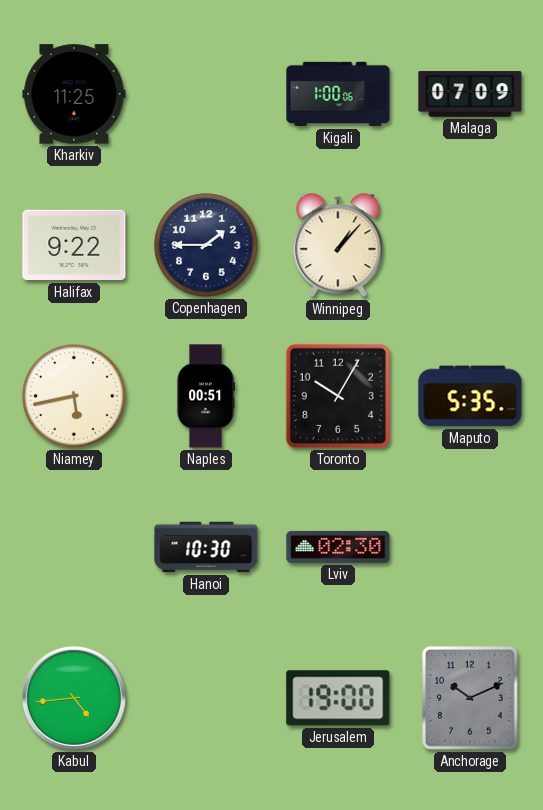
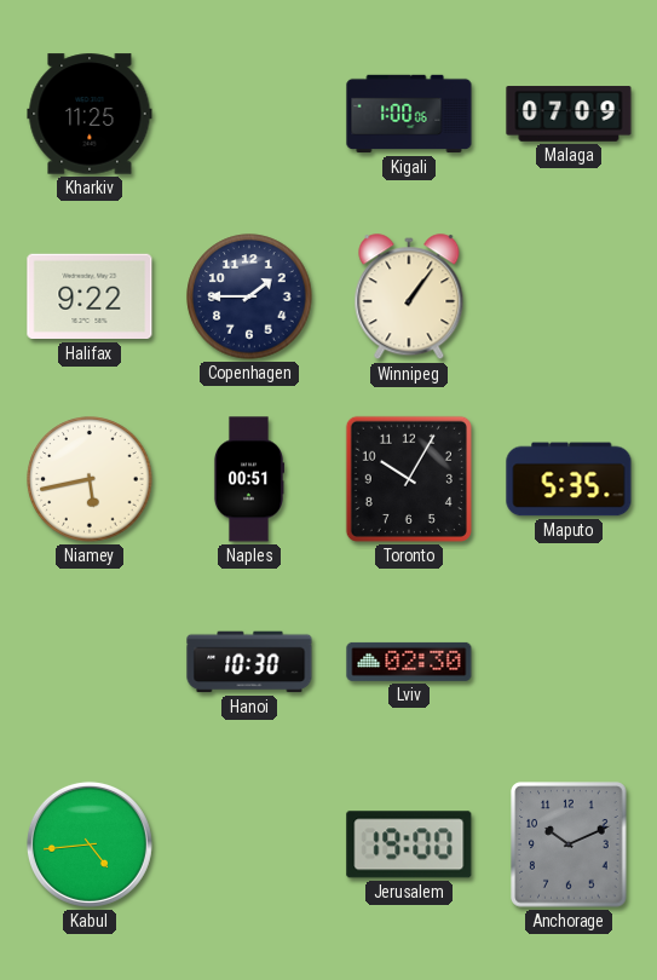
Winnipeg: 1:07 -> 1:06
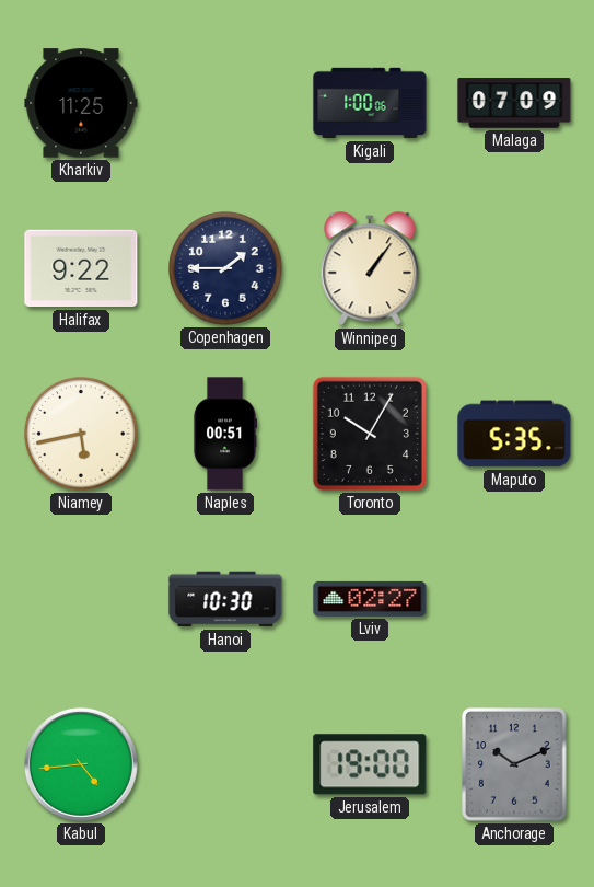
Lviv: 02:30 -> 02:27
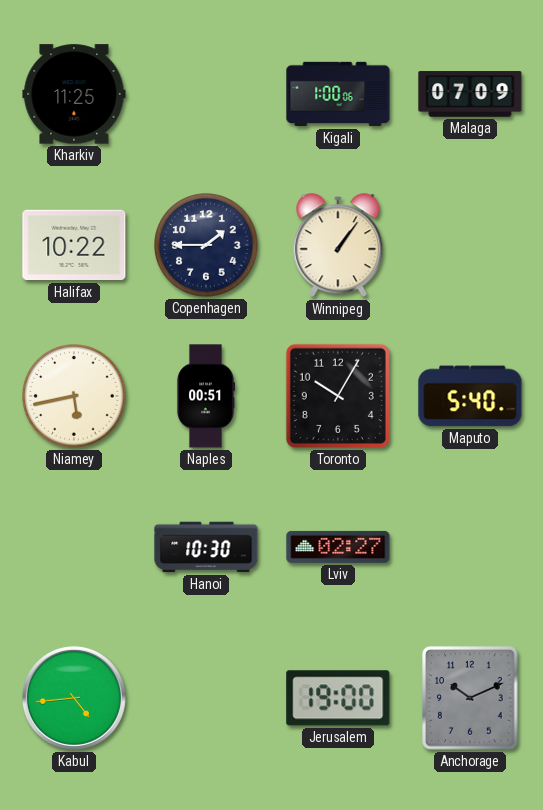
Halifax: 9:22 -> 10:22
Maputo: 5:35 -> 5:40
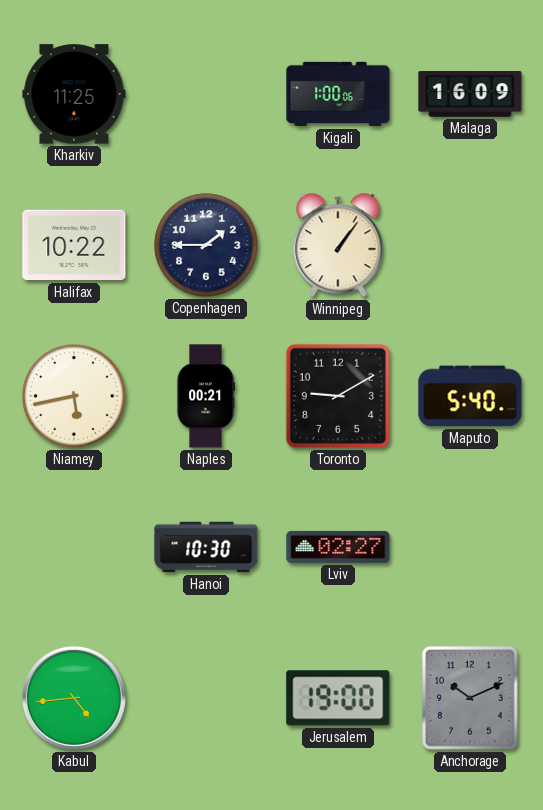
Malaga: 07:09 -> 16:09
Naples: 00:51 -> 00:21
Toronto: 10:05 -> 9:10
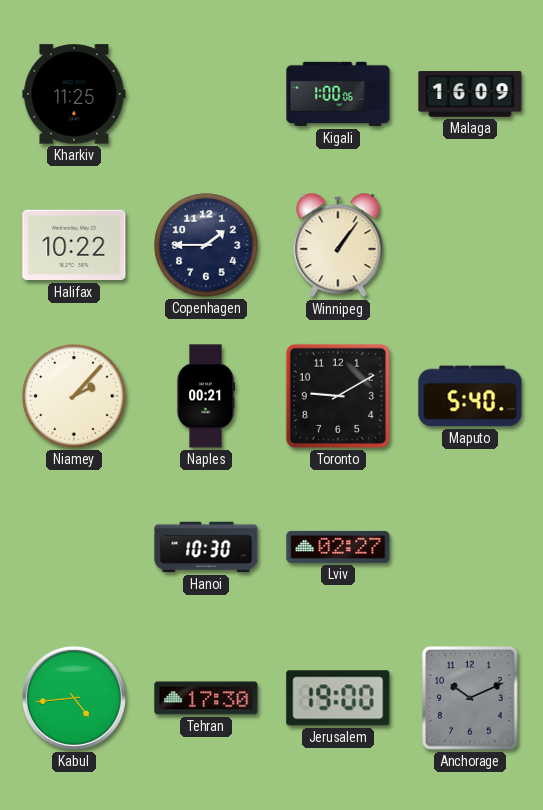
Niamey: 5:43 -> 2:07
Tehran: none -> 17:30
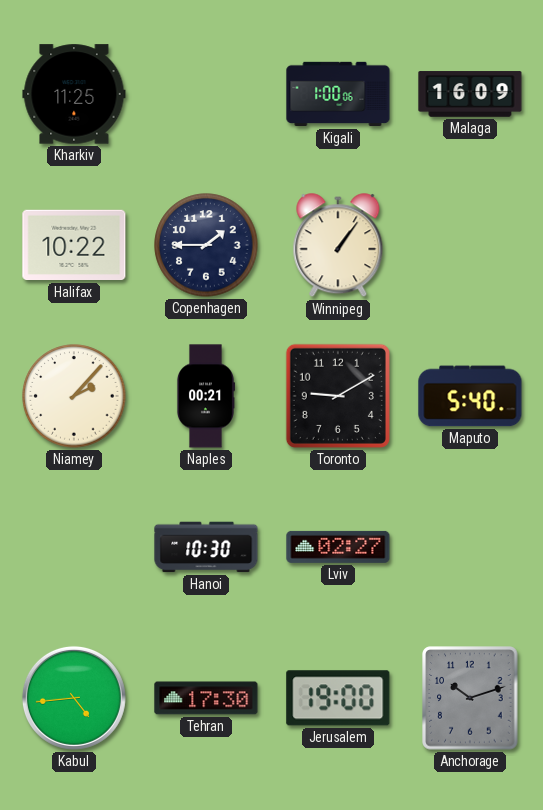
Anchorage: 10:11 -> 10:12
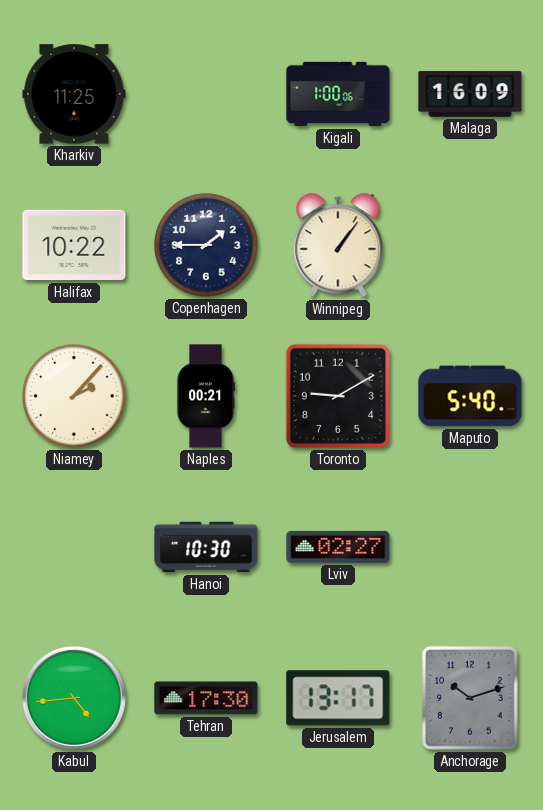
Jerusalem: 19:00 -> 13:17
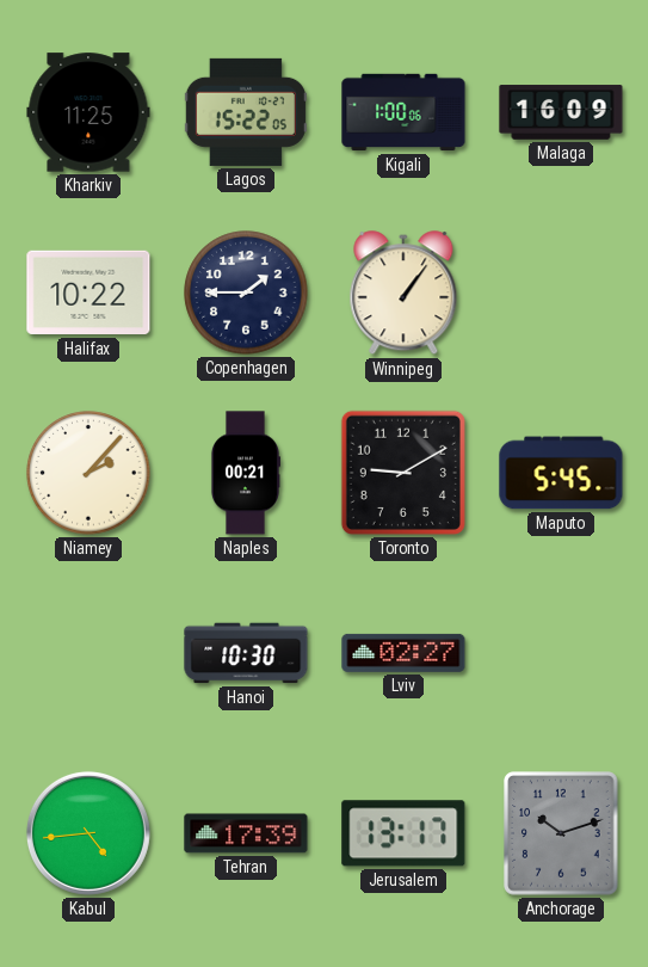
Lagos: none -> 15:22
Maputo: 5:40 -> 5:45
Tehran: 17:30 -> 17:39
